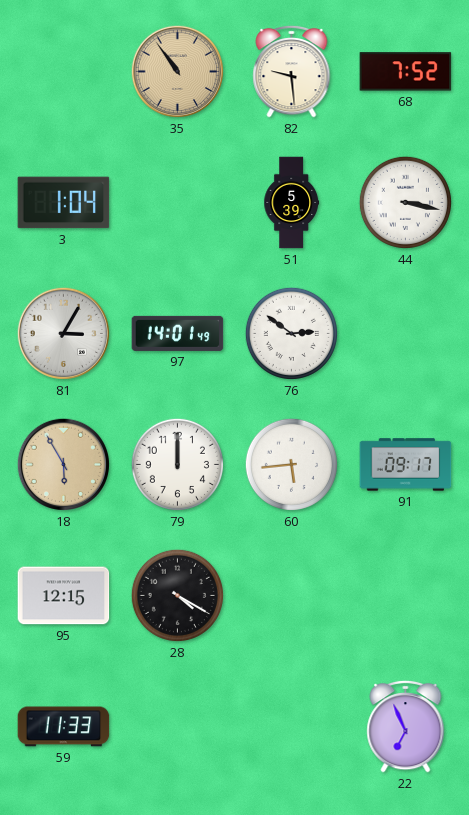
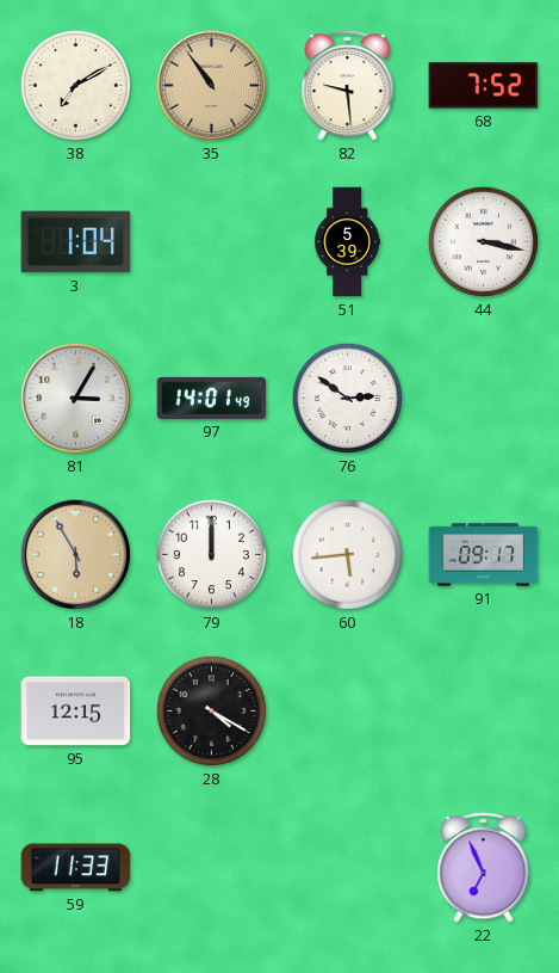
38: none -> 7:10
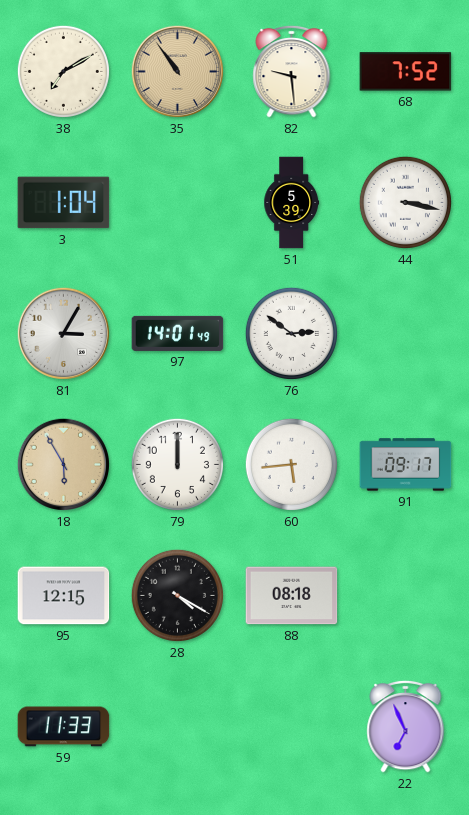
88: none -> 08:18
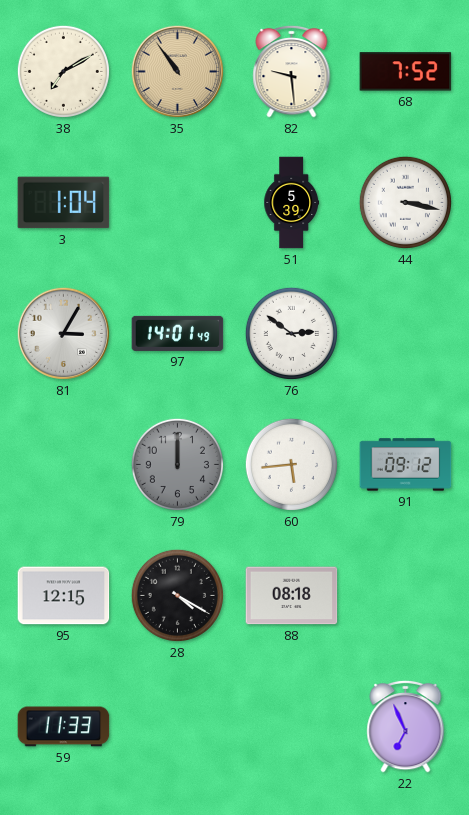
18: 5:55 -> none
79 dial: white -> grey
91: 09:17 -> 09:12
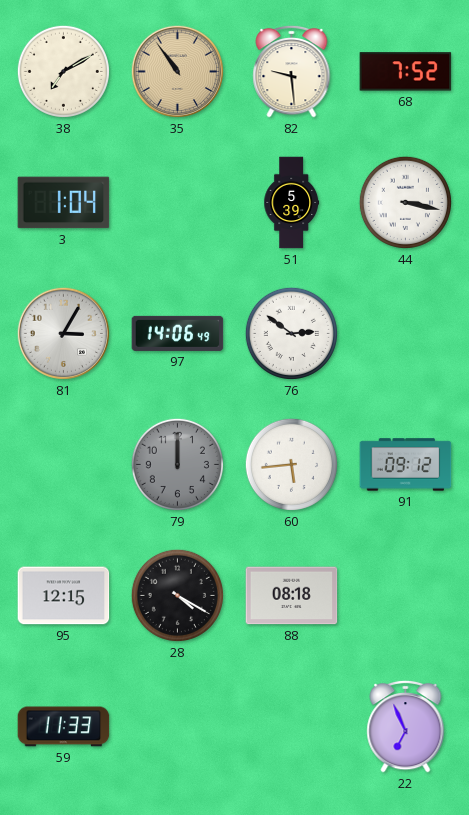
97: 14:01 -> 14:06
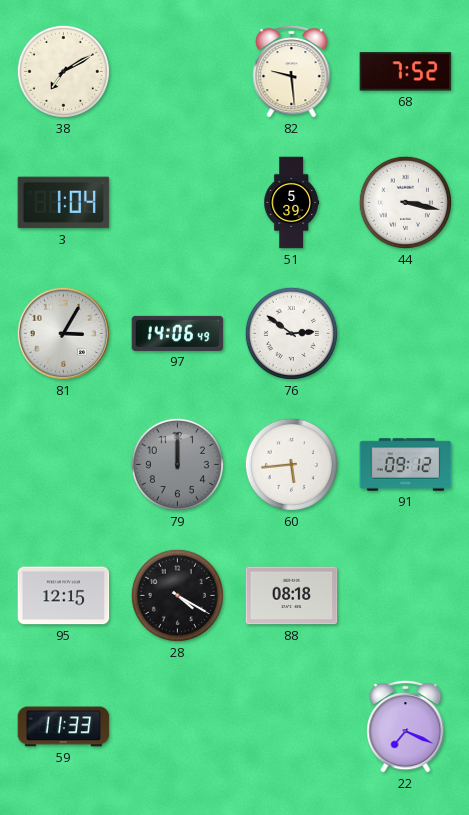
35: 10:54 -> none
22: 6:56 -> 7:19
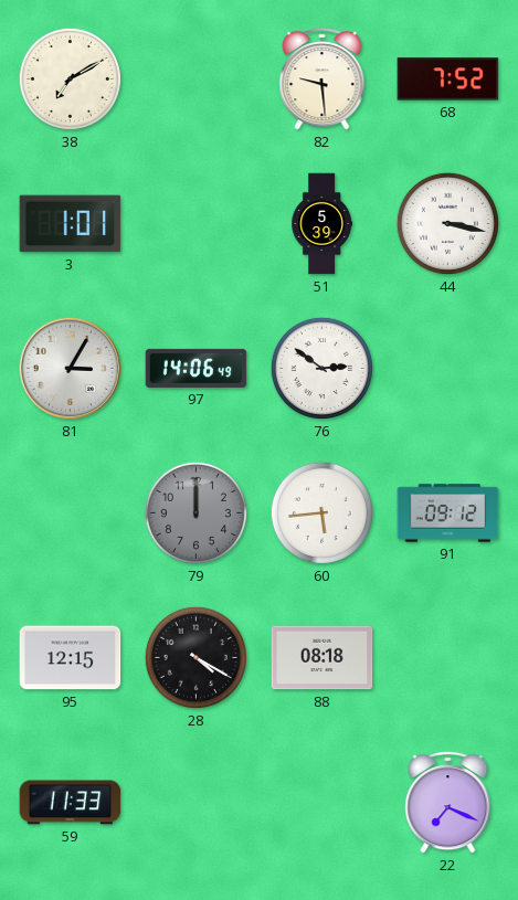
3: 1:04 -> 1:01
